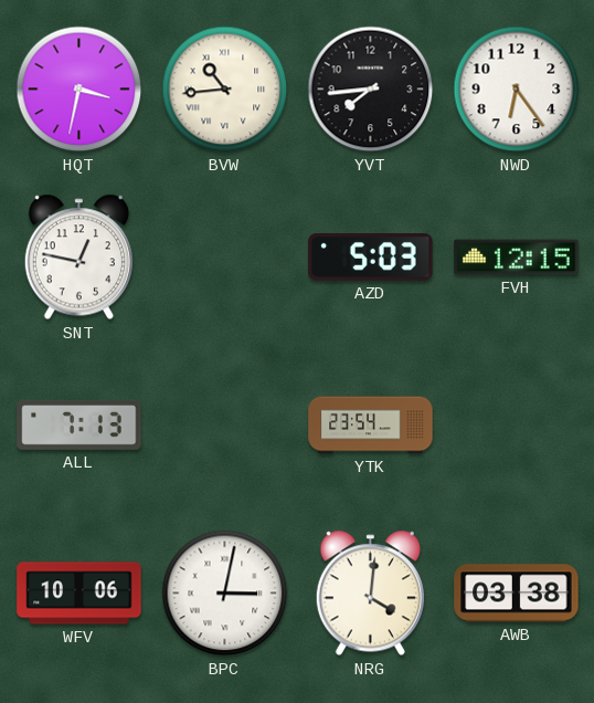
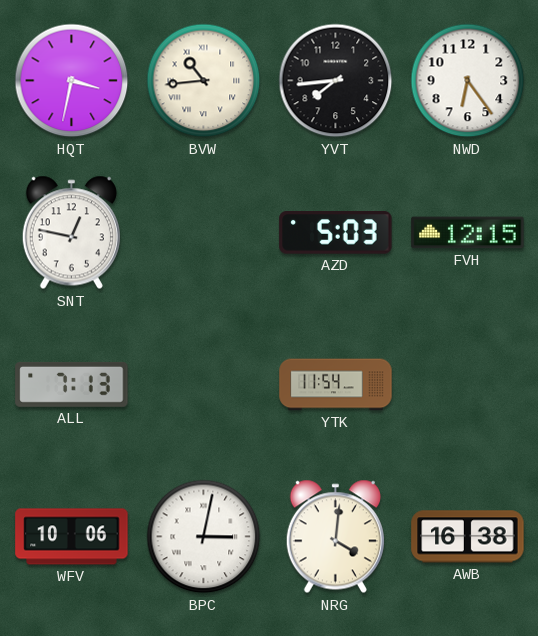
YTK: 23:54 -> 11:54
AWB: 03:38 -> 16:38
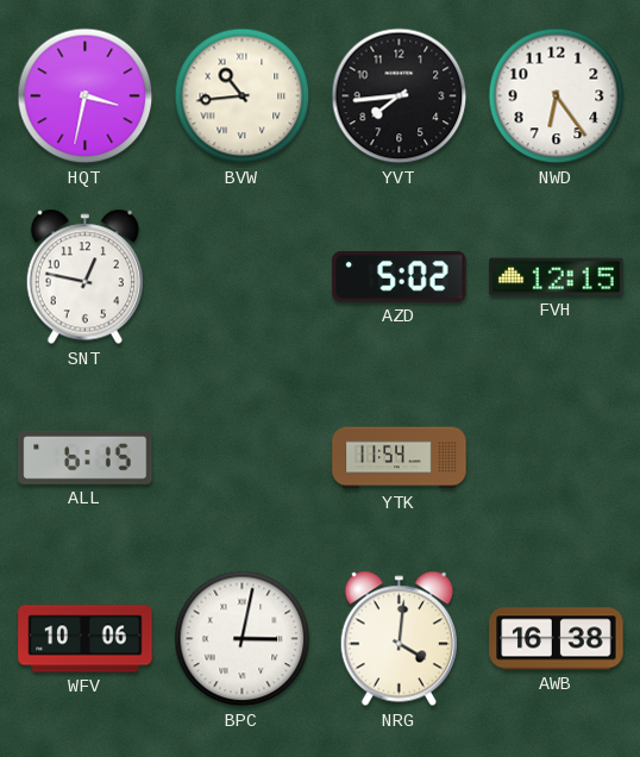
AZD: 5:03 -> 5:02
ALL: 7:13 -> 6:15
